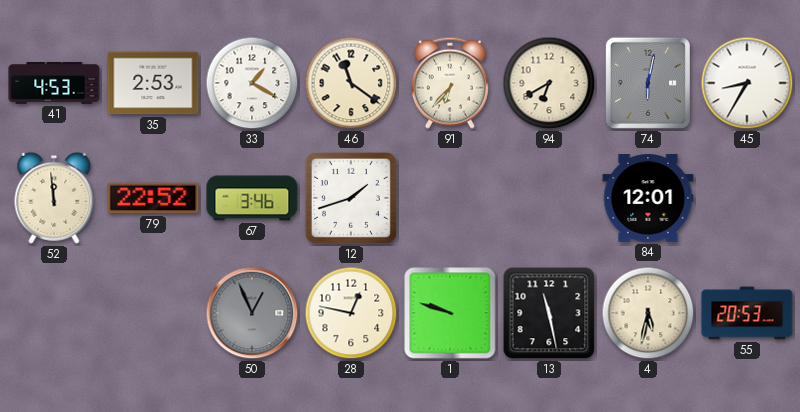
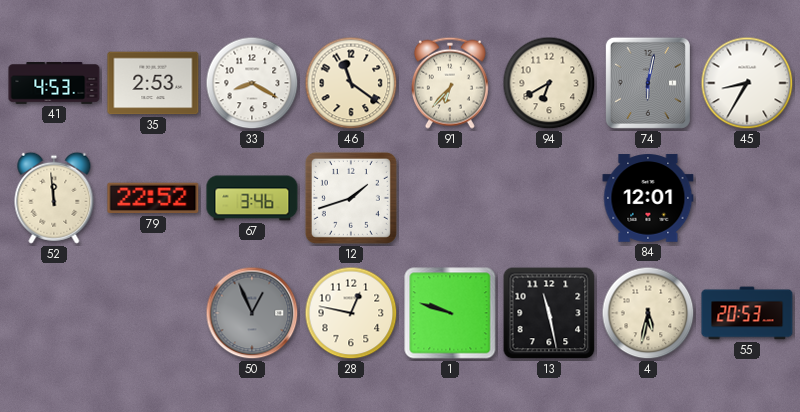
33: 1:20 -> 8:20
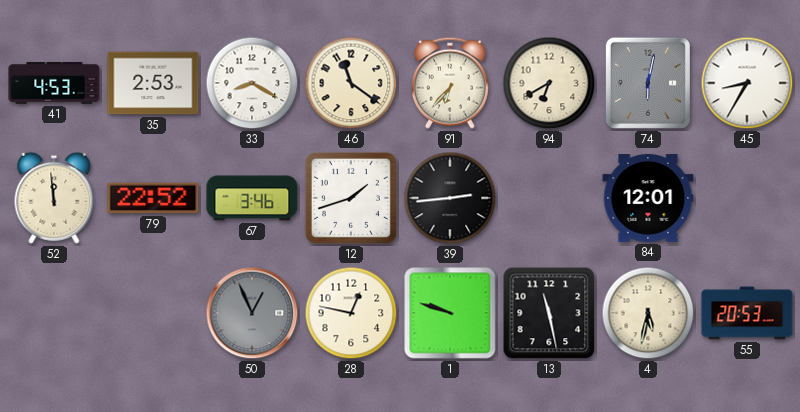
39: none -> 2:44
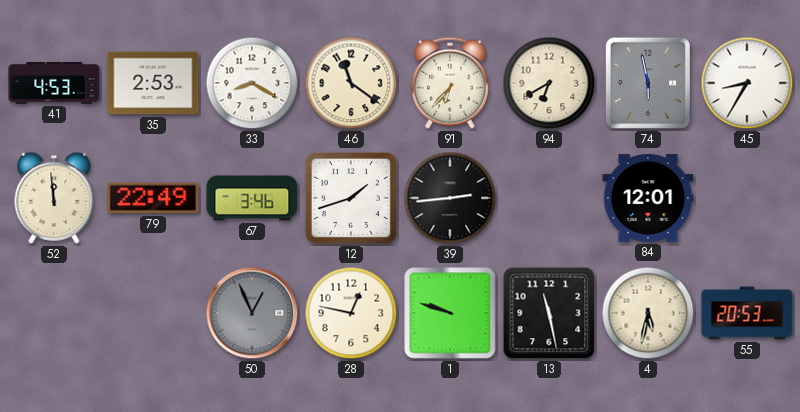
74: 6:02 -> 5:58
79: 22:52 -> 22:49
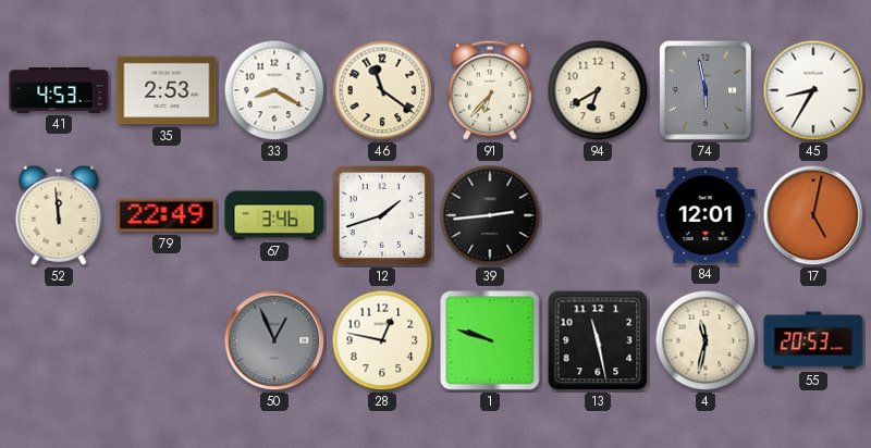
17: none -> 5:02
4: 5:32 -> 11:32
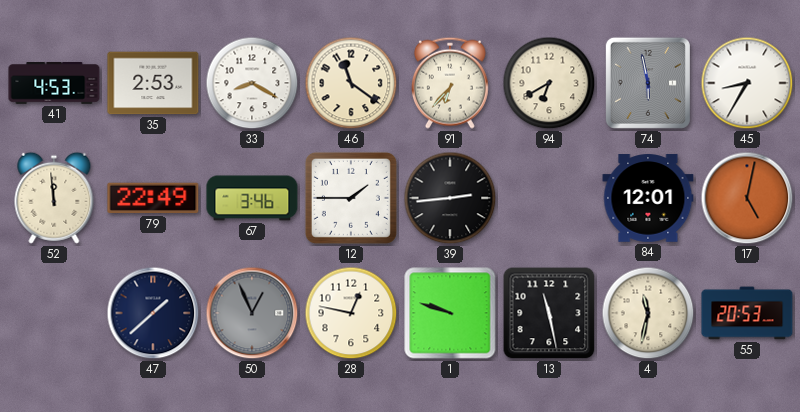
12: 1:42 -> 1:45
47: none -> 1:38
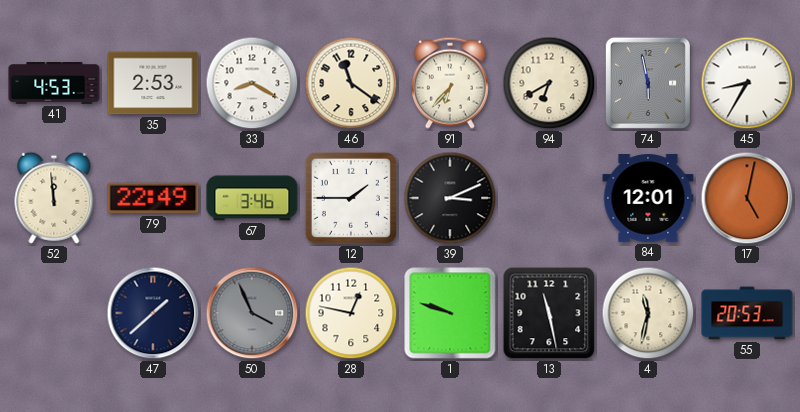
39: 2:44 -> 3:11
50: 12:56 -> 3:56
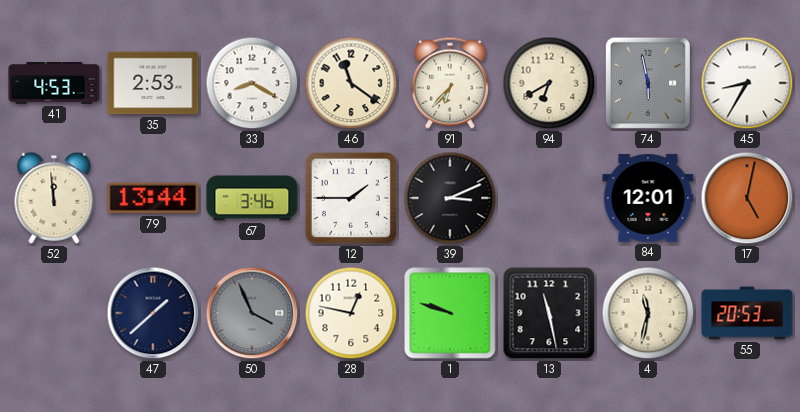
79: 22:49 -> 13:44
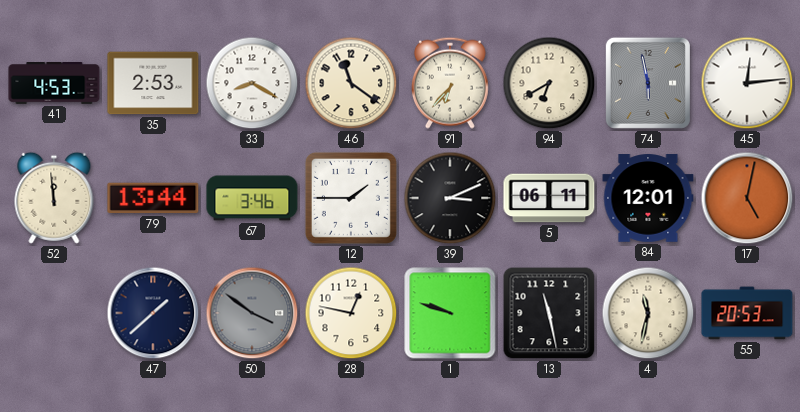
45: 8:35 -> 12:14
5: none -> 06:11
50: 3:56 -> 3:51
